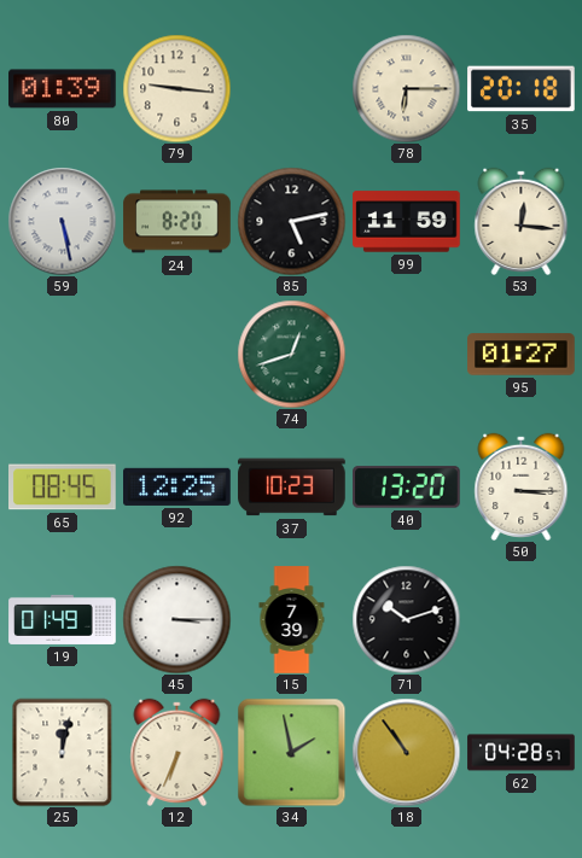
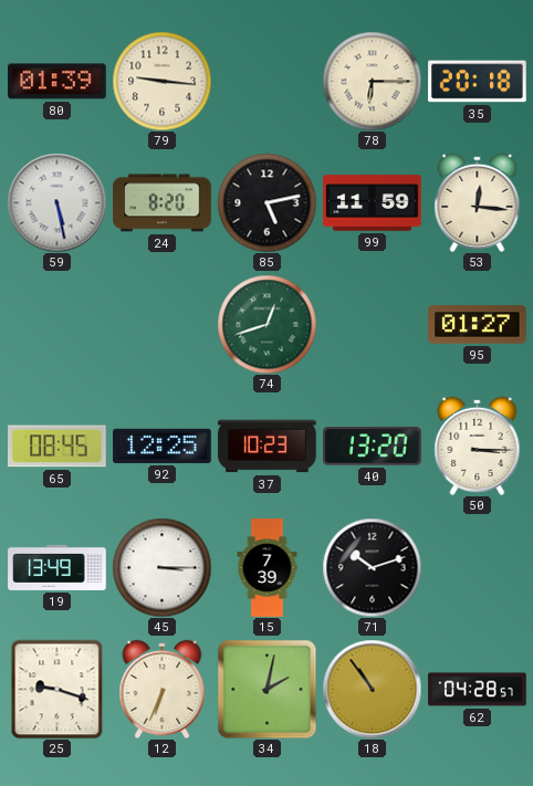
19: 01:49 -> 13:49
25: 12:02 -> 9:18
34: 1:58 -> 2:02
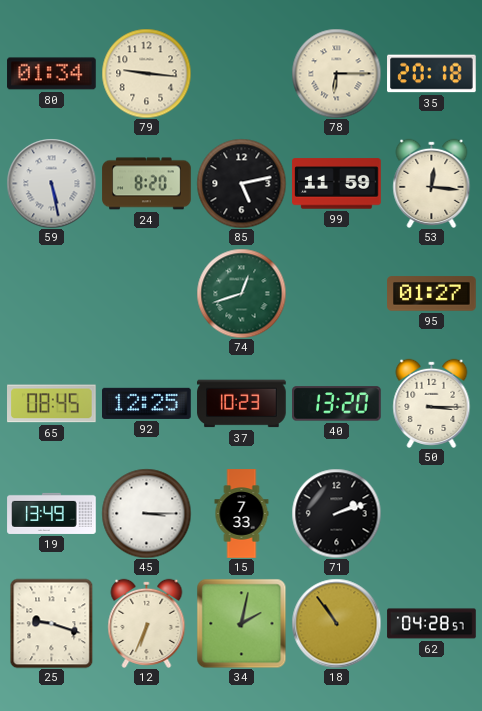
80: 01:39 -> 01:34
15: 7:39 -> 7:33
71: 10:12 -> 2:12
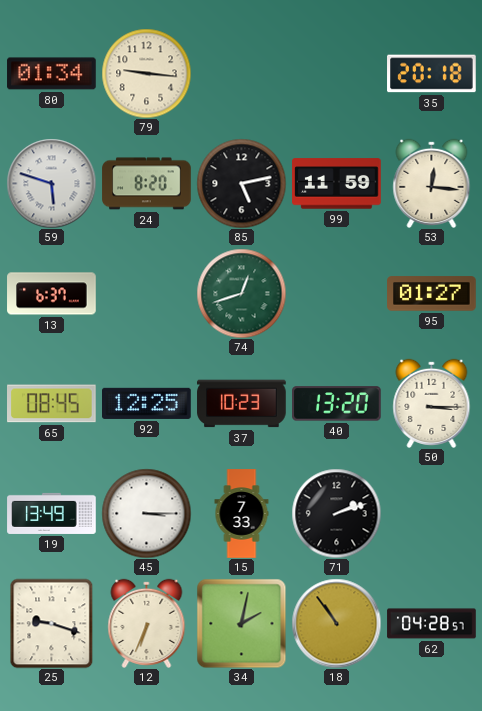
78: 6:15 -> none
59: 5:28 -> 5:48
13: none -> 6:37
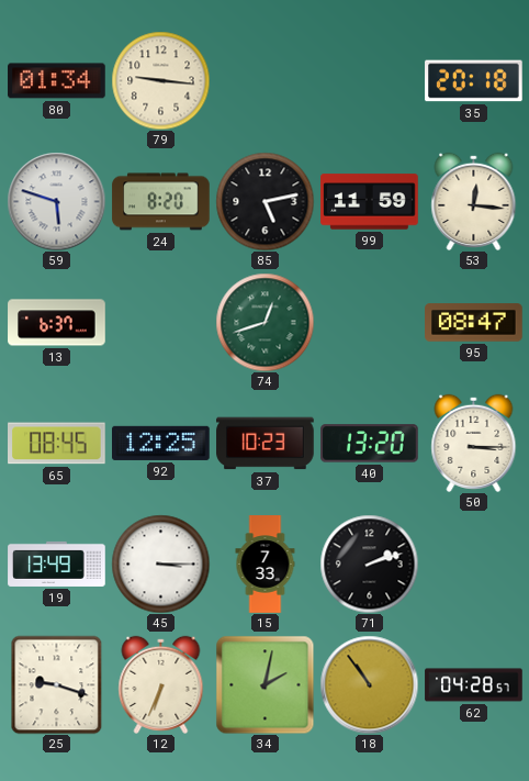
95: 01:27 -> 08:47
